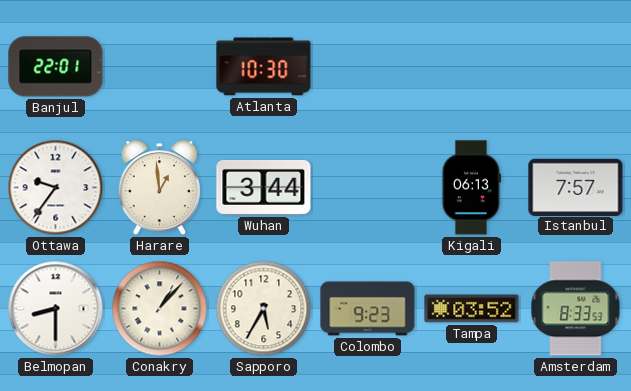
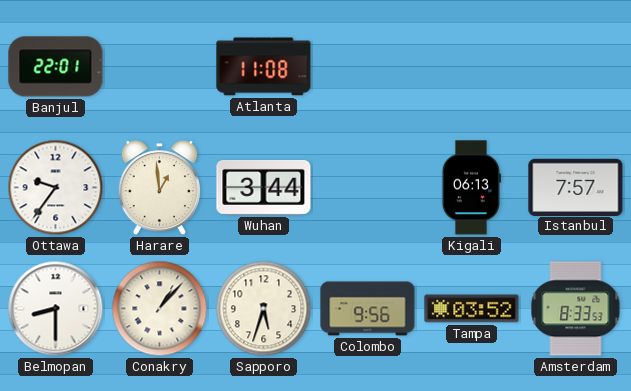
Atlanta: 10:30 -> 11:08
Sapporo: 5:35 -> 5:33
Colombo: 9:23 -> 9:56
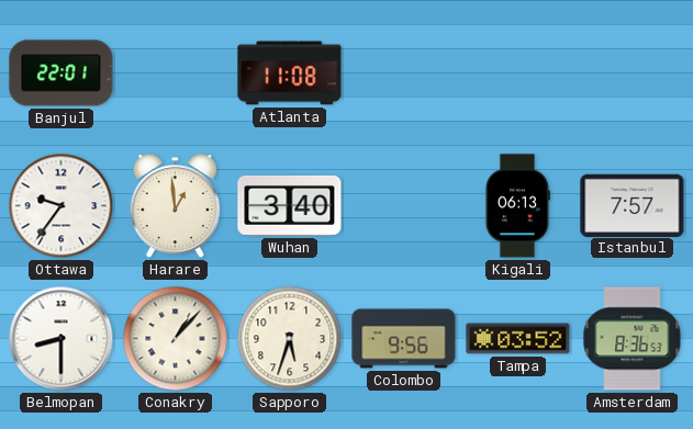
Wuhan: 3:44 -> 3:40
Amsterdam: 8:33 -> 8:36
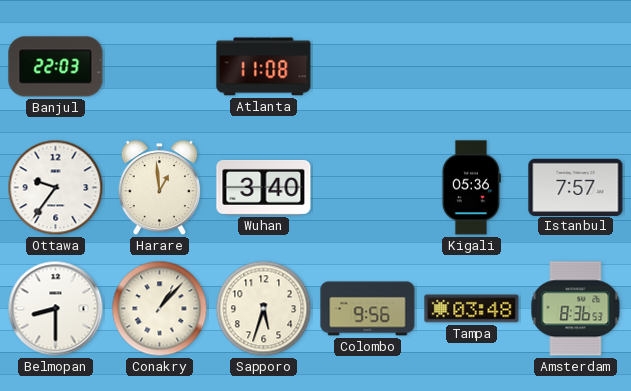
Banjul: 22:01 -> 22:03
Kigali: 06:13 -> 05:36
Tampa: 03:52 -> 03:48
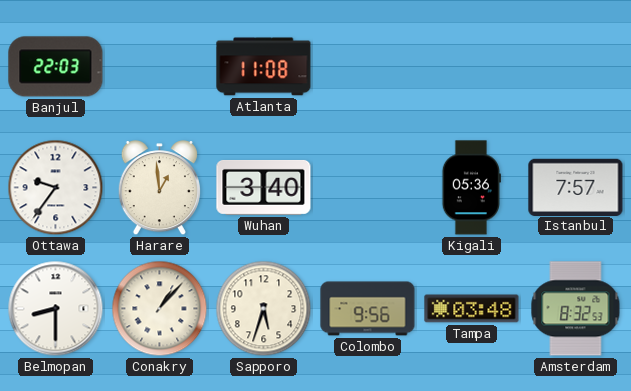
Amsterdam: 8:36 -> 8:32
